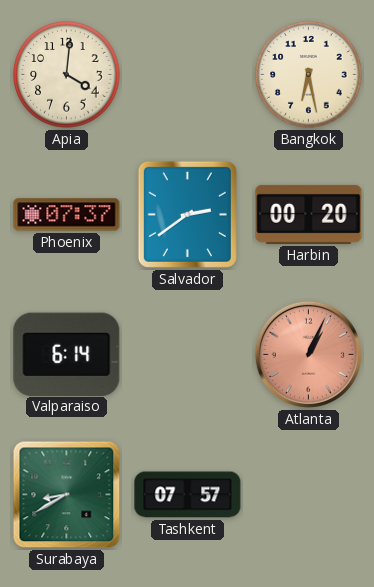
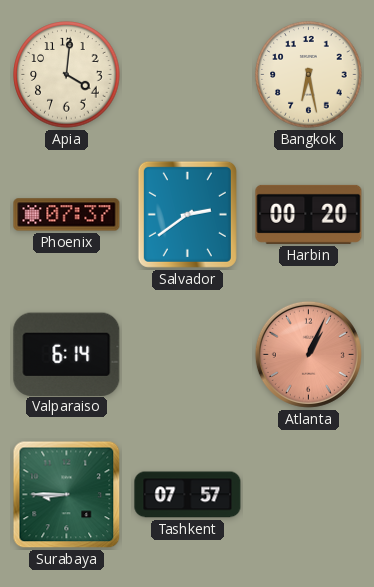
Surabaya: 8:40 -> 8:45
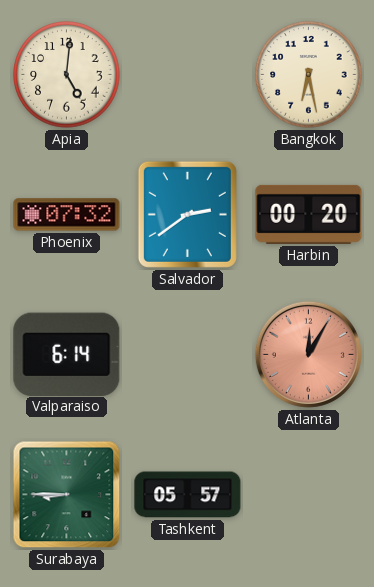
Apia: 4:01 -> 5:01
Phoenix: 07:37 -> 07:32
Atlanta: 1:04 -> 12:05
Tashkent: 07:57 -> 05:57
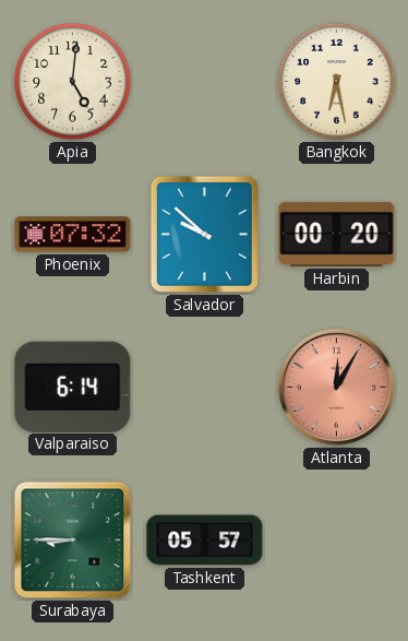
Salvador: 2:39 -> 9:52
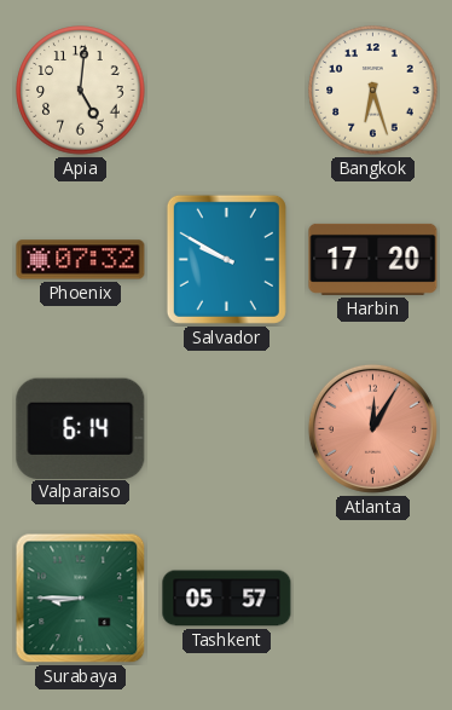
Bangkok: 6:28 -> 6:27
Salvador: 9:52 -> 9:50
Harbin: 00:20 -> 17:20
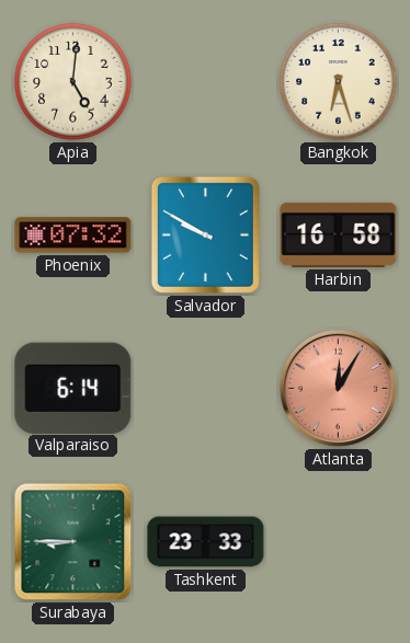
Harbin: 17:20 -> 16:58
Tashkent: 05:57 -> 23:33
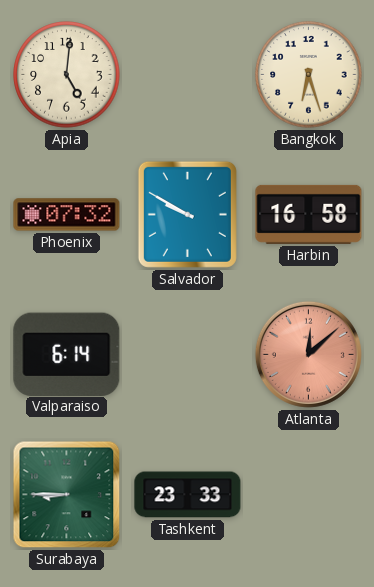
Atlanta: 12:05 -> 12:08
